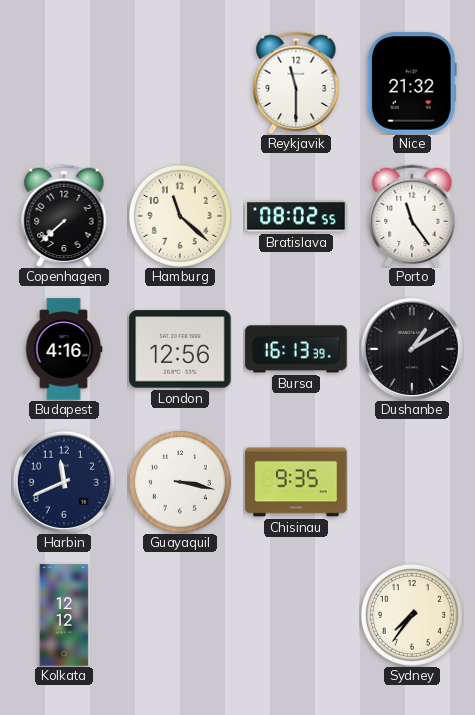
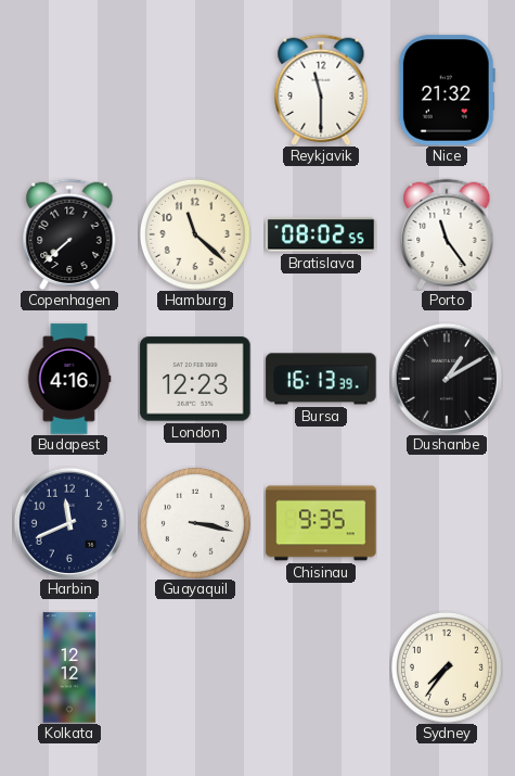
London: 12:56 -> 12:23
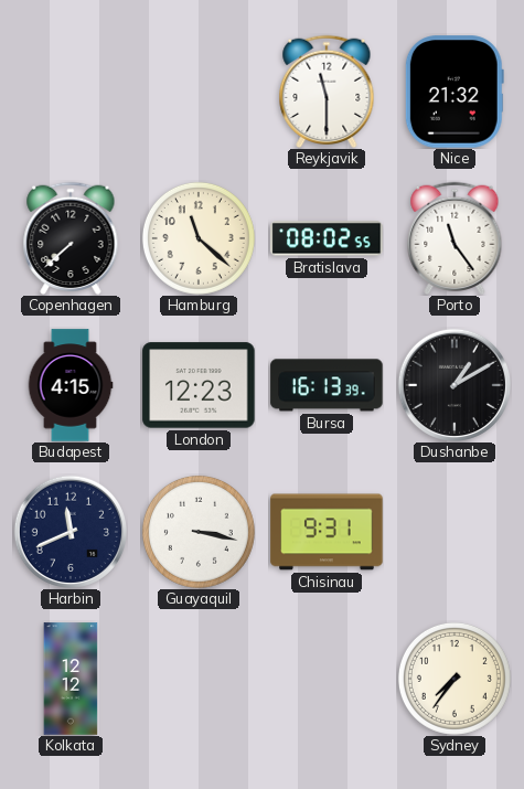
Budapest: 4:16 -> 4:15
Chisinau: 9:35 -> 9:31
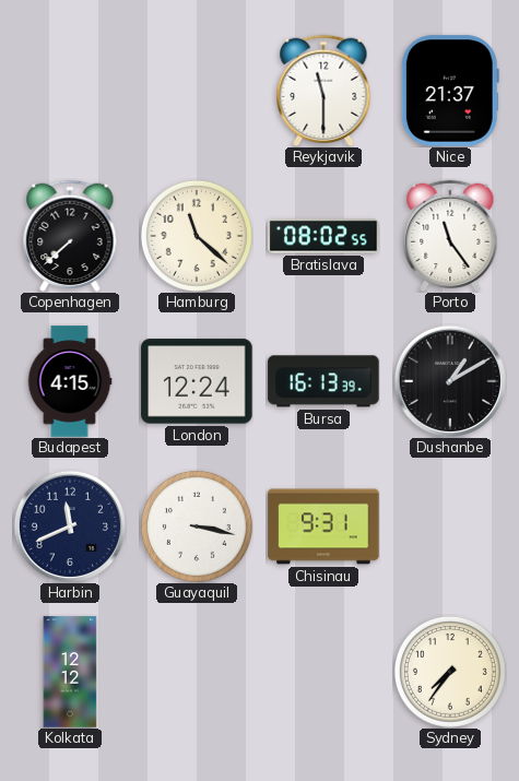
Nice: 21:32 -> 21:37
London: 12:23 -> 12:24
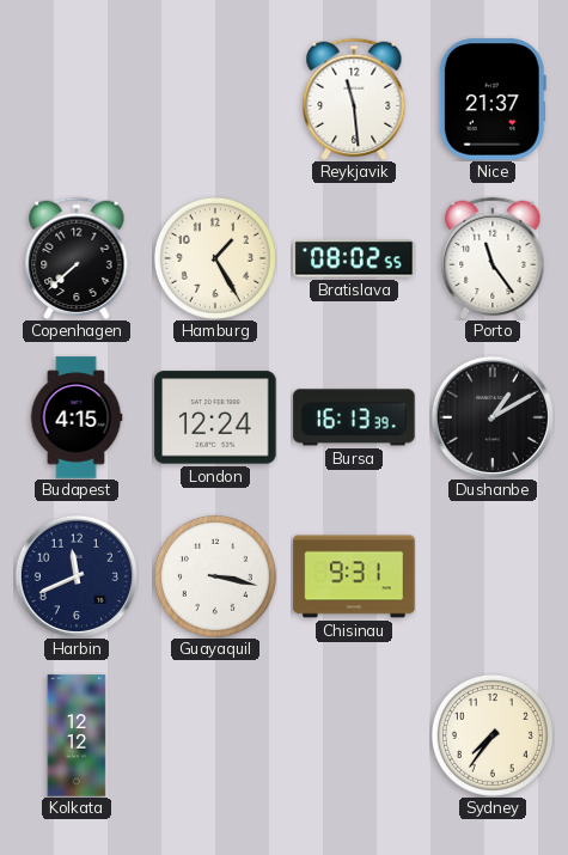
Reykjavik: 11:30 -> 11:29
Hamburg: 11:22 -> 1:25
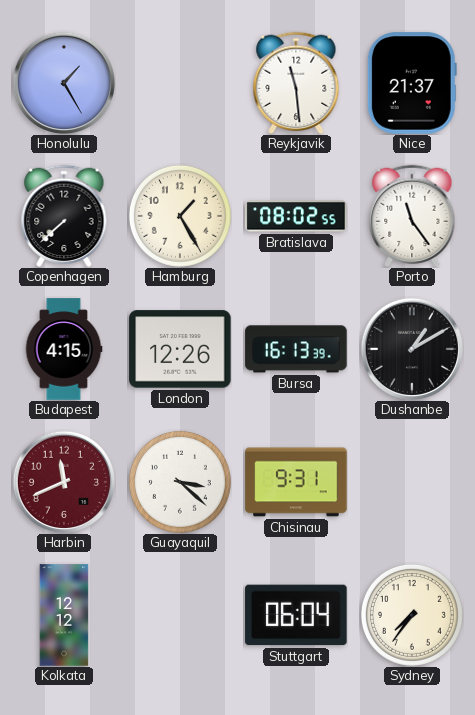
Honolulu: none -> 1:25
London: 12:24 -> 12:26
Harbin dial: navy -> burgundy
Guayaquil: 3:17 -> 3:22
Stuttgart: none -> 06:04
